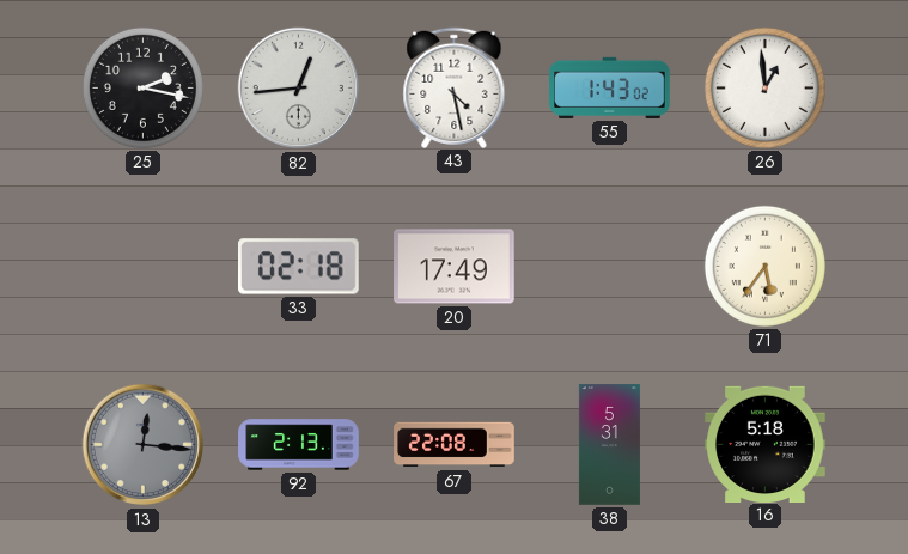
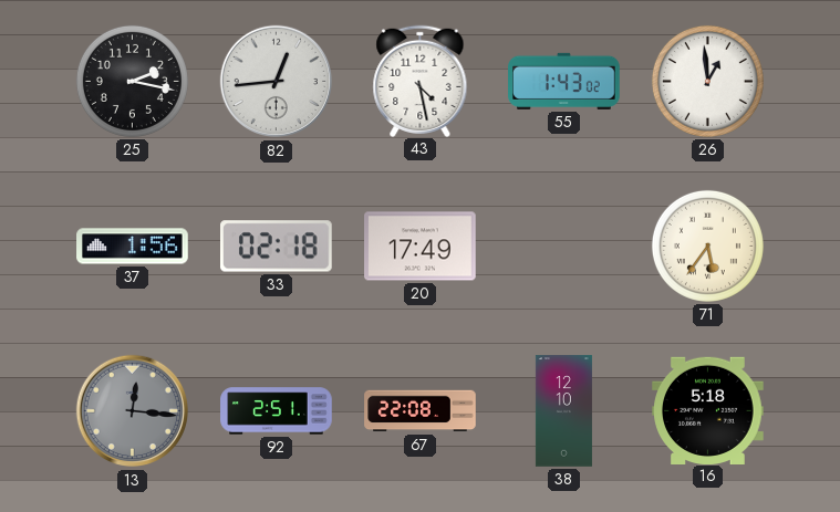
37: none -> 1:56
92: 2:13 -> 2:51
38: 5:31 -> 12:10
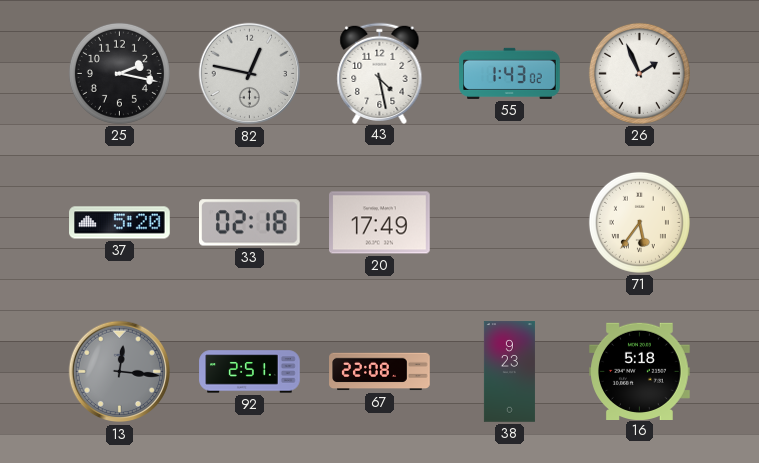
82: 12:44 -> 12:47
26: 12:59 -> 1:56
37: 1:56 -> 5:20
38: 12:10 -> 9:23
